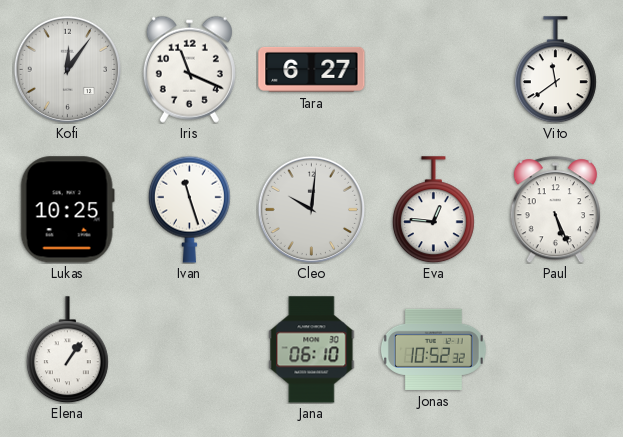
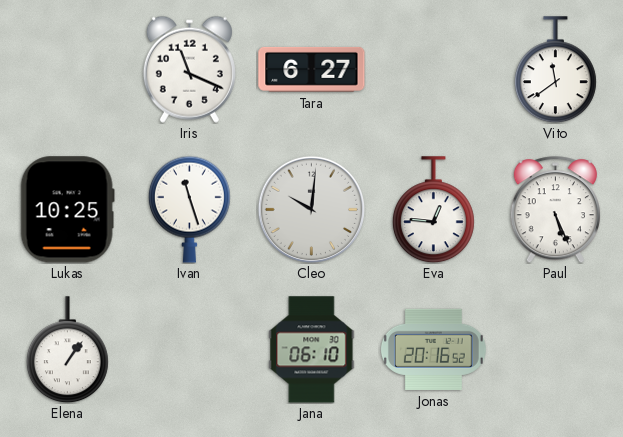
Kofi: 12:06 -> none
Jonas: 10:52 -> 20:16
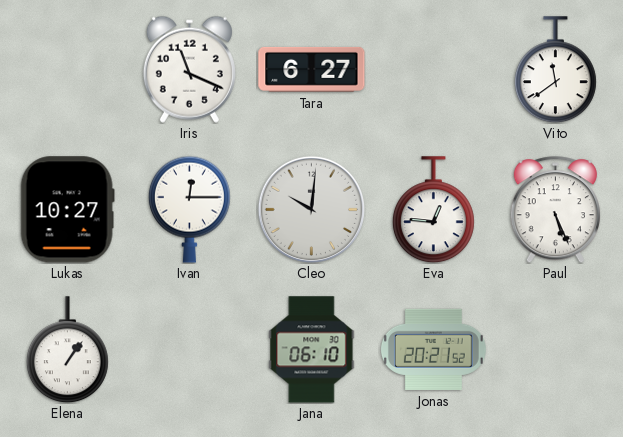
Lukas: 10:25 -> 10:27
Ivan: 11:27 -> 12:15
Jonas: 20:16 -> 20:21
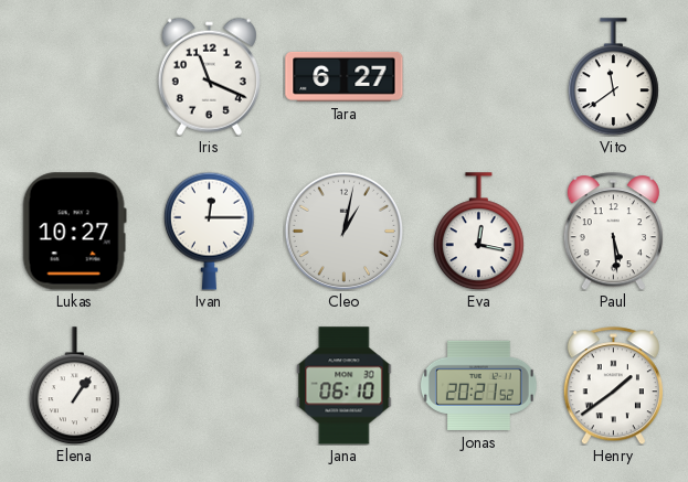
Cleo: 10:01 -> 1:02
Eva: 12:46 -> 12:17
Paul: 5:26 -> 5:29
Henry: none -> 1:39
